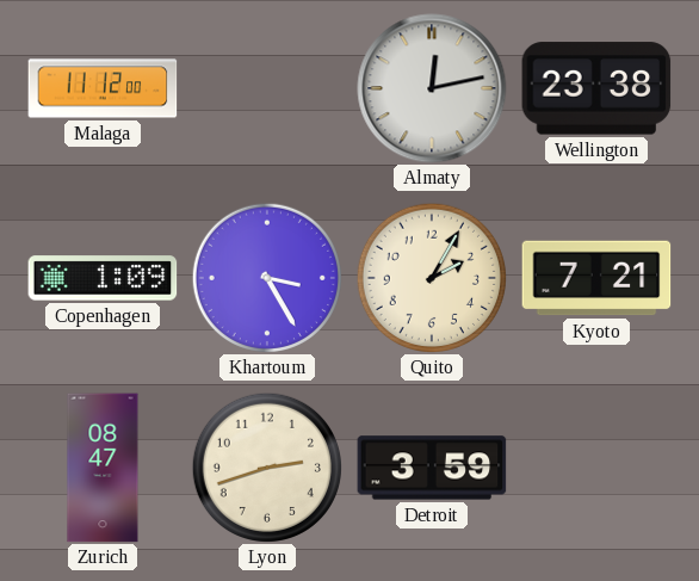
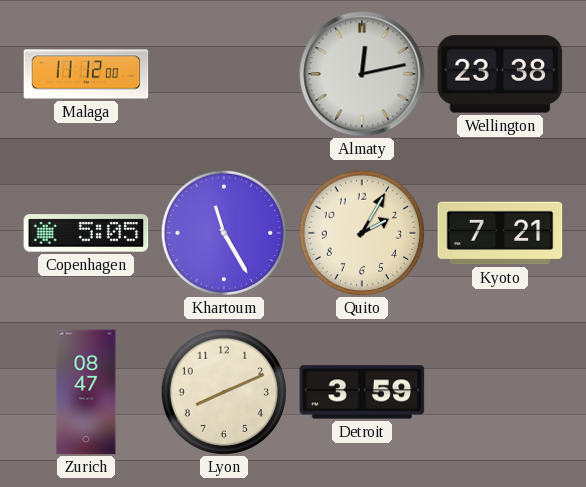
Copenhagen: 1:09 -> 5:05
Khartoum: 3:25 -> 11:25
Lyon: 2:42 -> 8:11
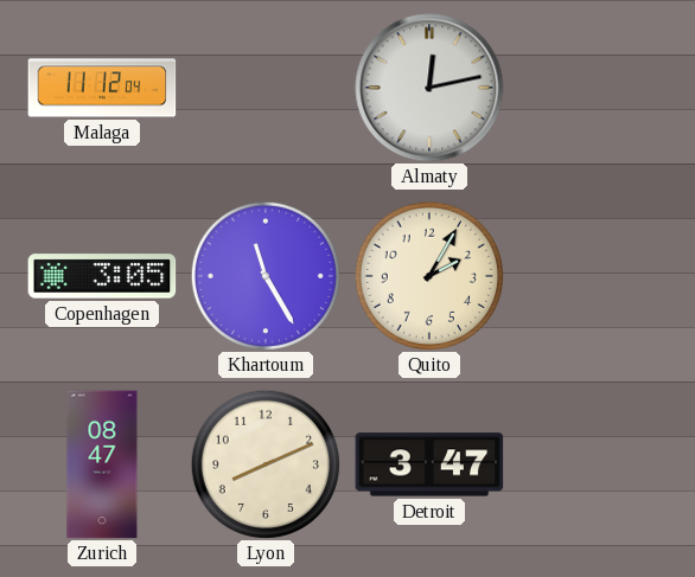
Malaga: 11:12:00 -> 11:12:04
Wellington: 23:38 -> none
Copenhagen: 5:05 -> 3:05
Kyoto: 7:21 -> none
Detroit: 3:59 -> 3:47
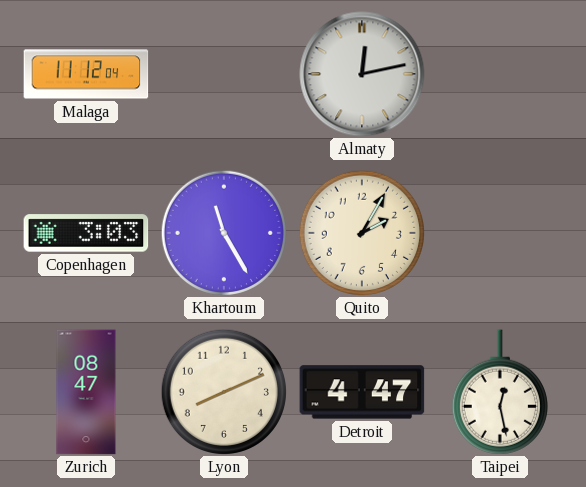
Copenhagen: 3:05 -> 3:03
Detroit: 3:47 -> 4:47
Taipei: none -> 12:28
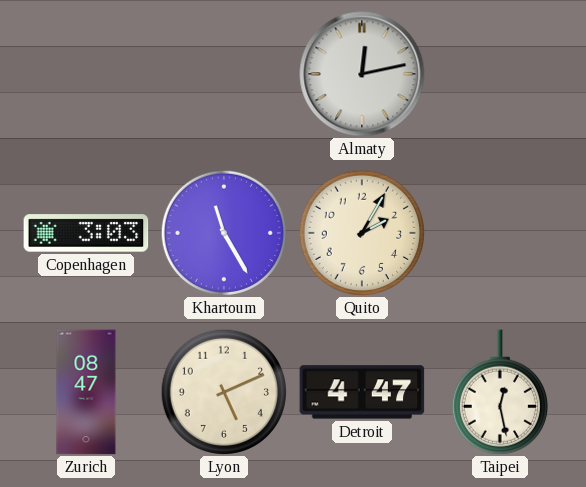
Malaga: 11:12 -> none
Lyon: 8:11 -> 5:11
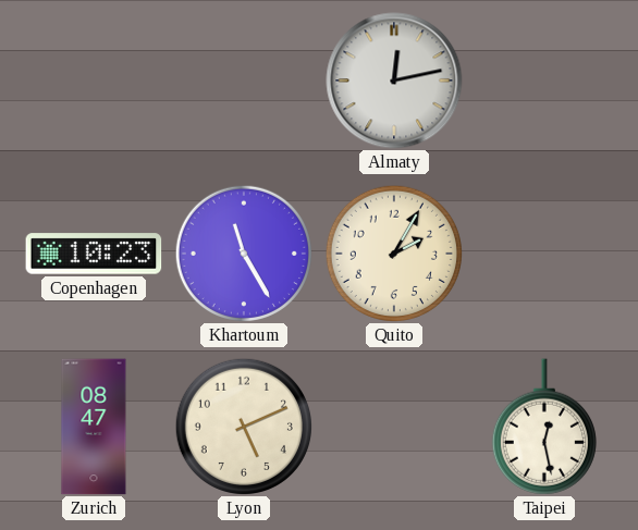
Copenhagen: 3:03 -> 10:23
Detroit: 4:47 -> none
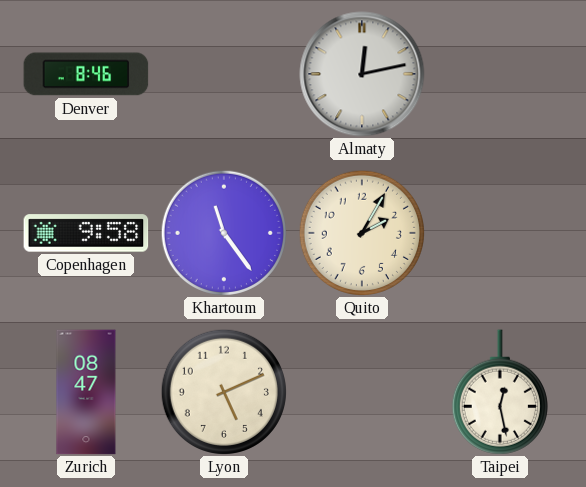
Denver: none -> 8:46
Copenhagen: 10:23 -> 9:58
Khartoum: 11:25 -> 11:24
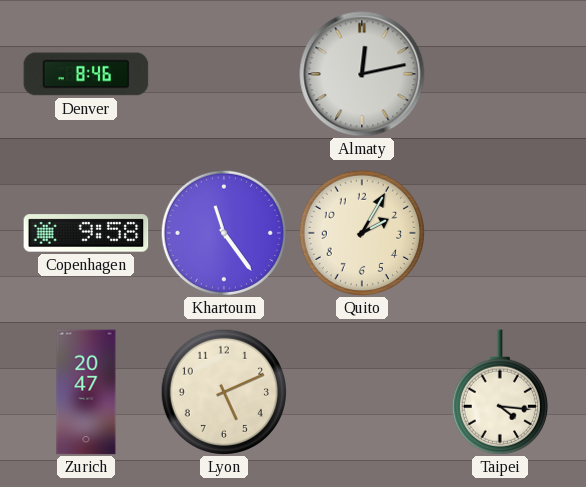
Zurich: 08:47 -> 20:47
Taipei: 12:28 -> 4:16
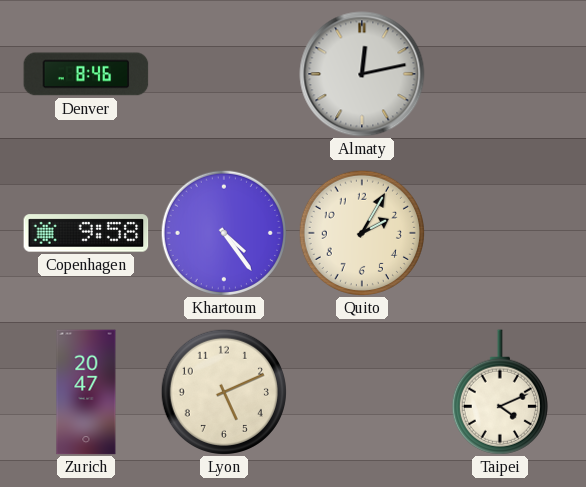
Khartoum: 11:24 -> 4:24
Taipei: 4:16 -> 4:11
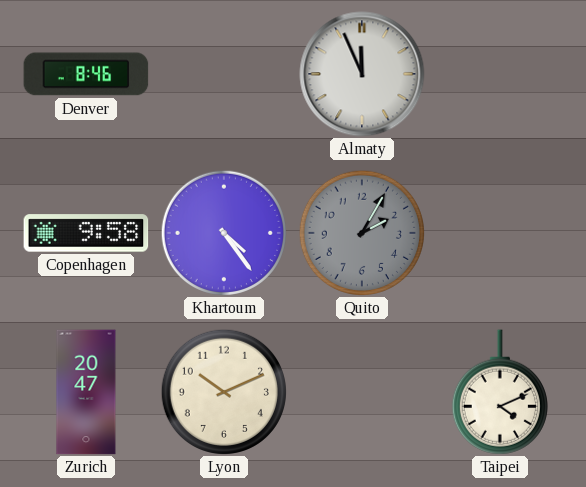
Almaty: 12:13 -> 11:56
Quito dial: cream -> grey
Lyon: 5:11 -> 10:11
